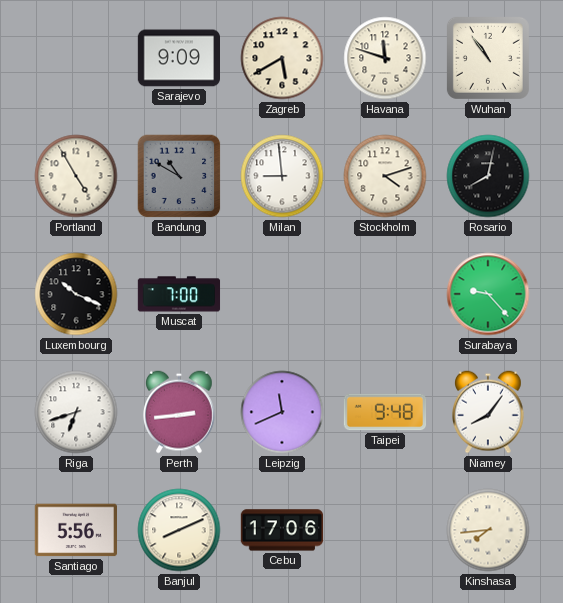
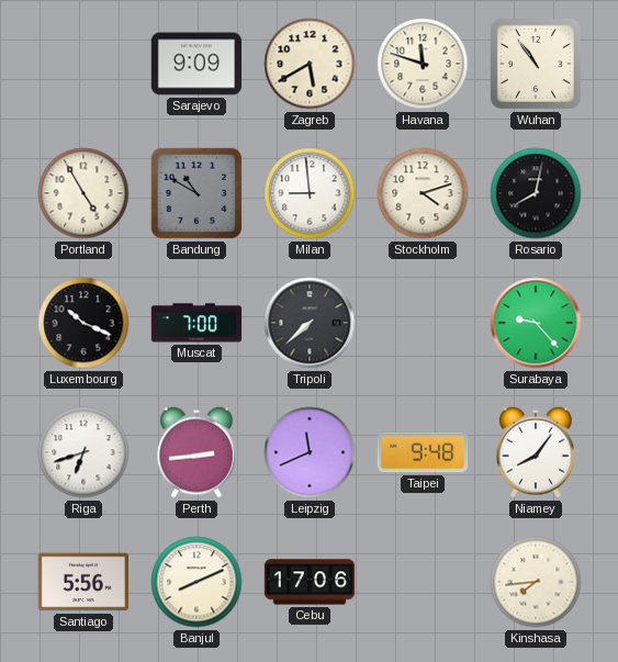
Tripoli: none -> 7:38
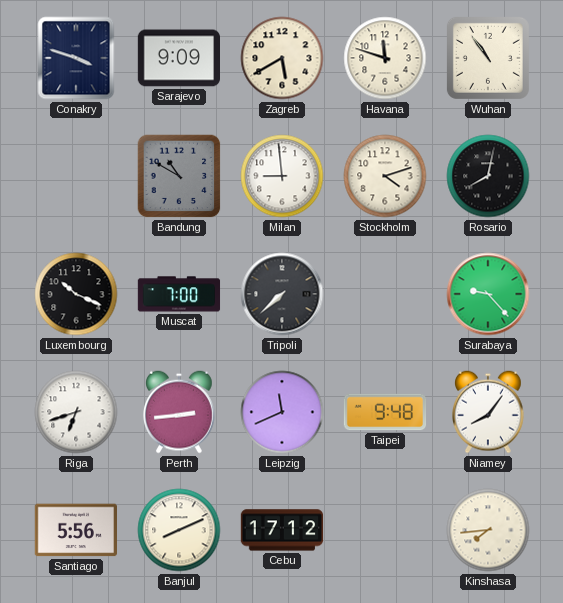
Conakry: none -> 3:48
Portland: 4:55 -> none
Cebu: 17:06 -> 17:12
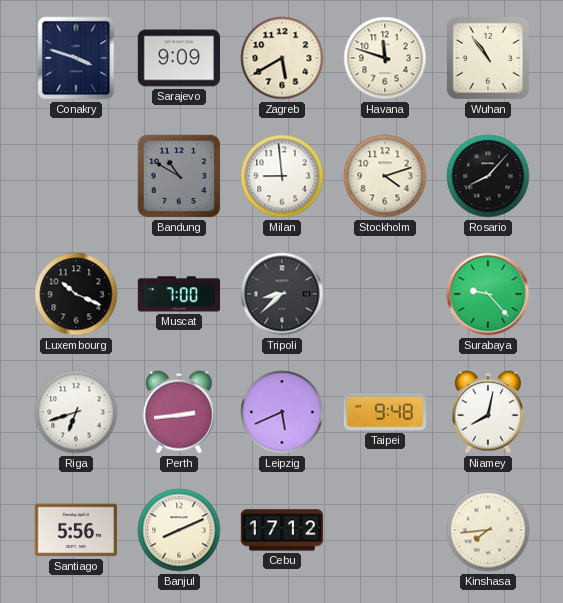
Rosario: 8:02 -> 8:07
Tripoli: 7:38 -> 8:38
Leipzig: 11:41 -> 5:41
Niamey: 8:06 -> 8:02
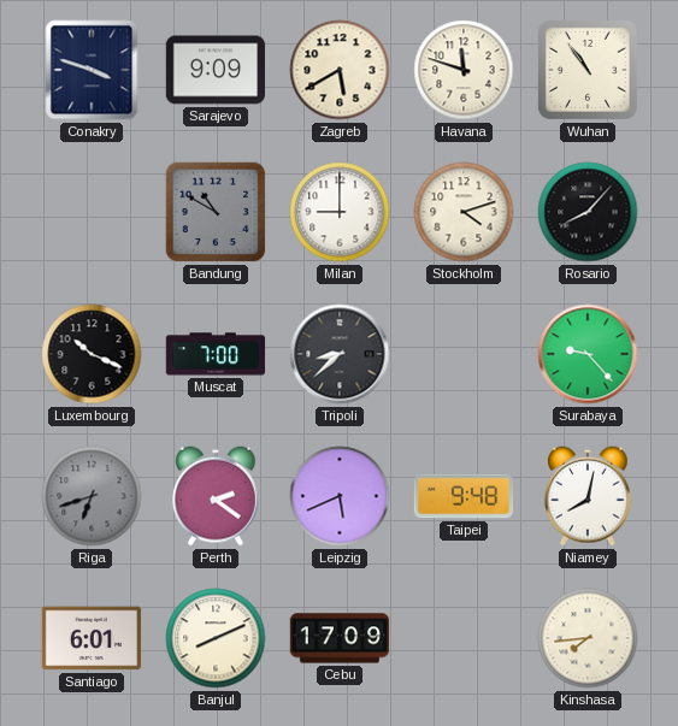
Milan: 8:59 -> 9:00
Riga dial: white -> grey
Perth: 2:44 -> 2:21
Santiago: 5:56 -> 6:01
Cebu: 17:12 -> 17:09
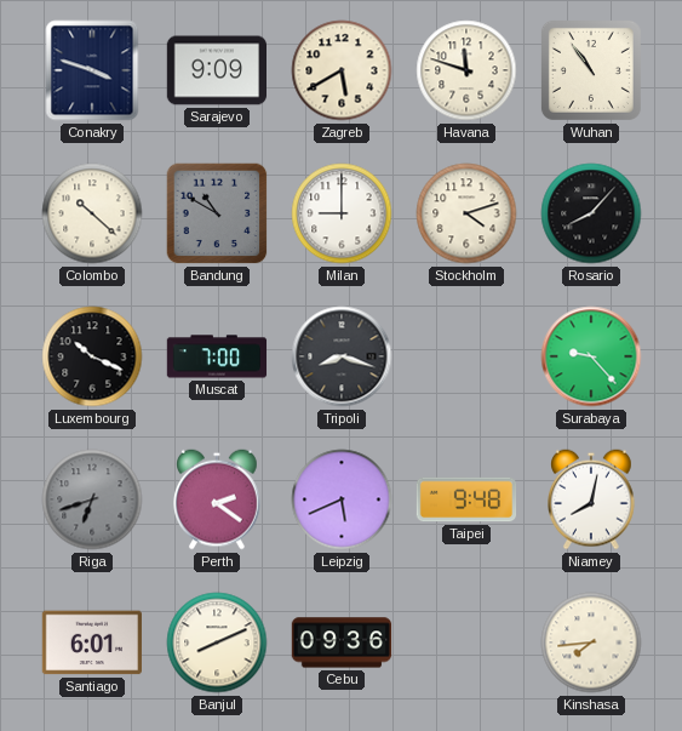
Colombo: none -> 10:22
Tripoli: 8:38 -> 8:18
Cebu: 17:09 -> 09:36
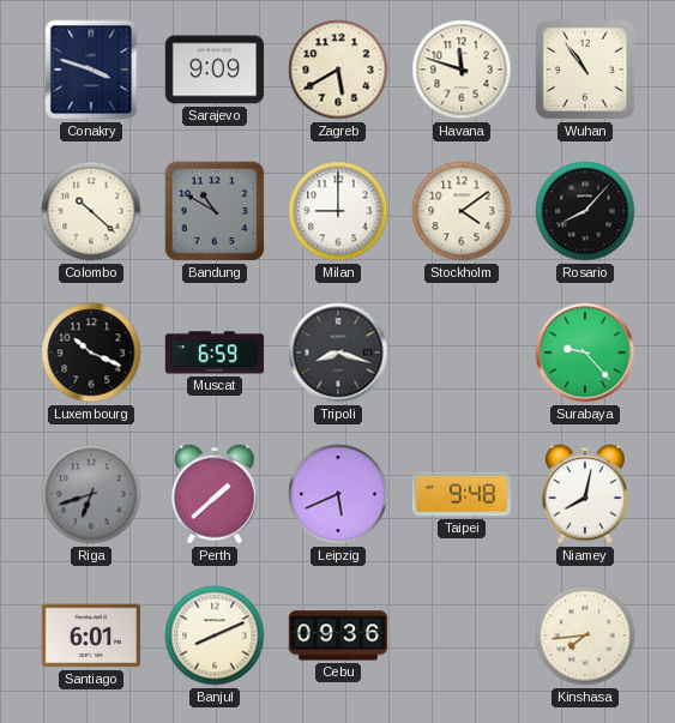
Stockholm: 4:12 -> 4:09
Muscat: 7:00 -> 6:59
Perth: 2:21 -> 1:38
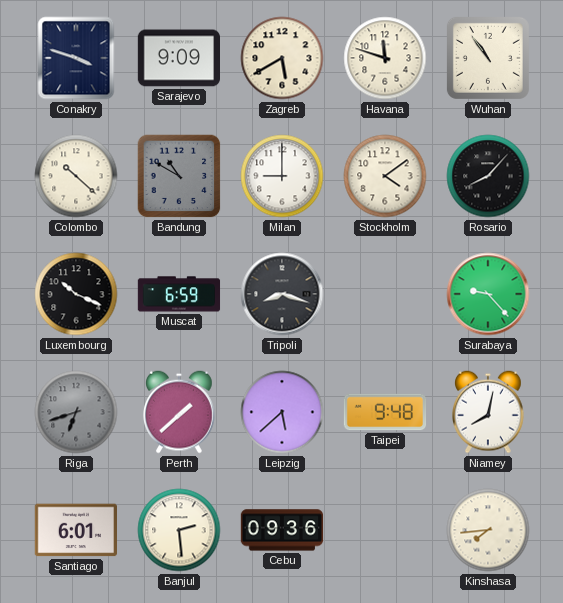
Leipzig: 5:41 -> 5:38
Banjul: 8:11 -> 2:29
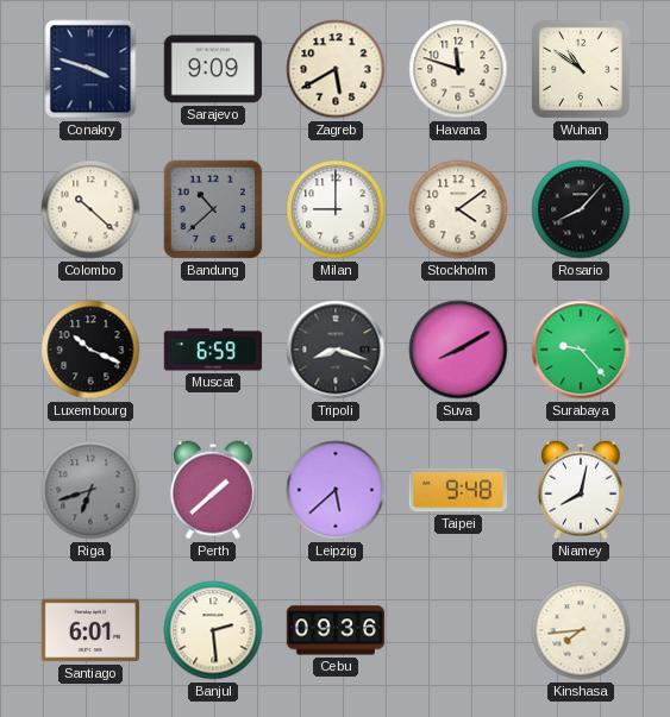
Wuhan: 10:54 -> 10:51
Bandung: 10:50 -> 10:38
Suva: none -> 8:10
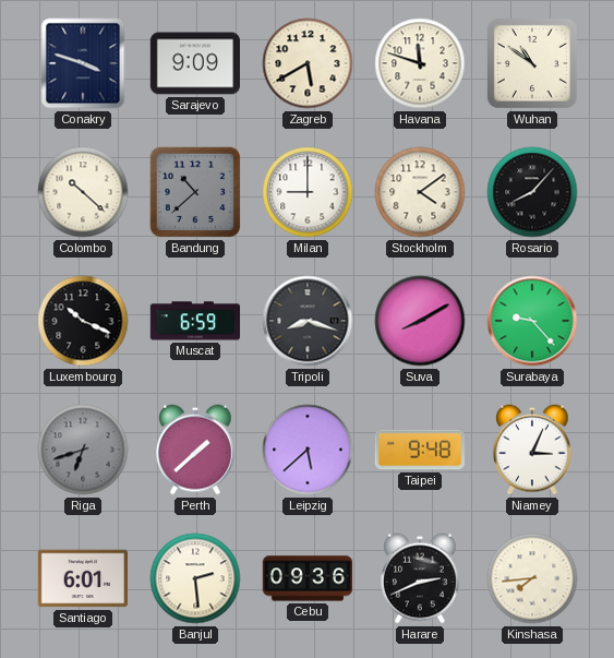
Niamey: 8:02 -> 3:04
Harare: none -> 2:41
